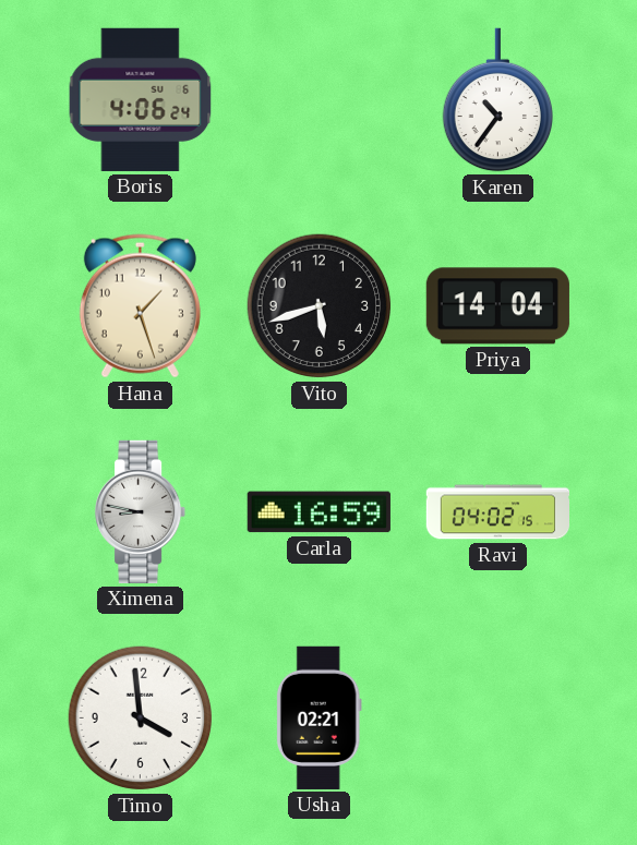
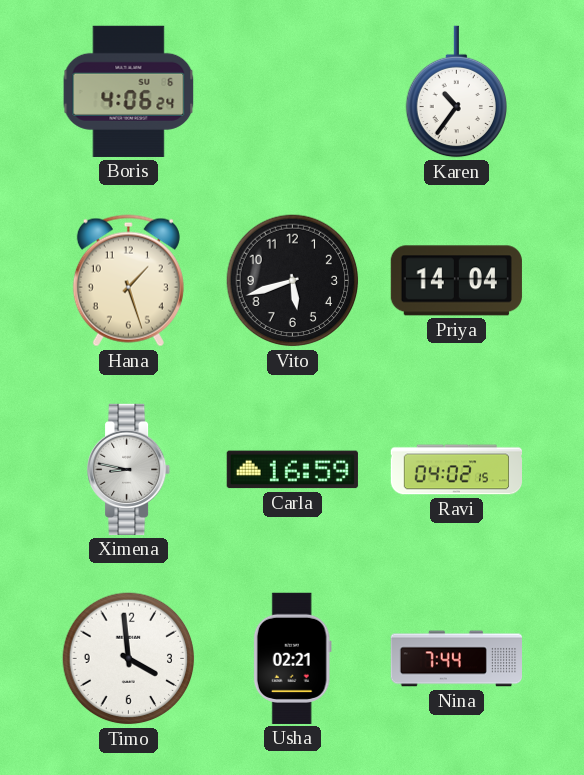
Nina: none -> 7:44
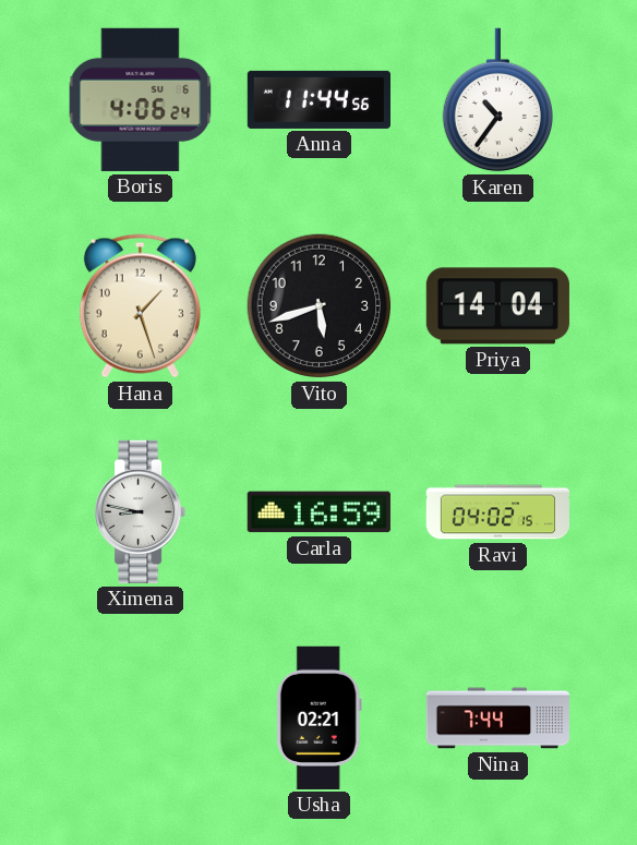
Anna: none -> 11:44
Timo: 3:59 -> none
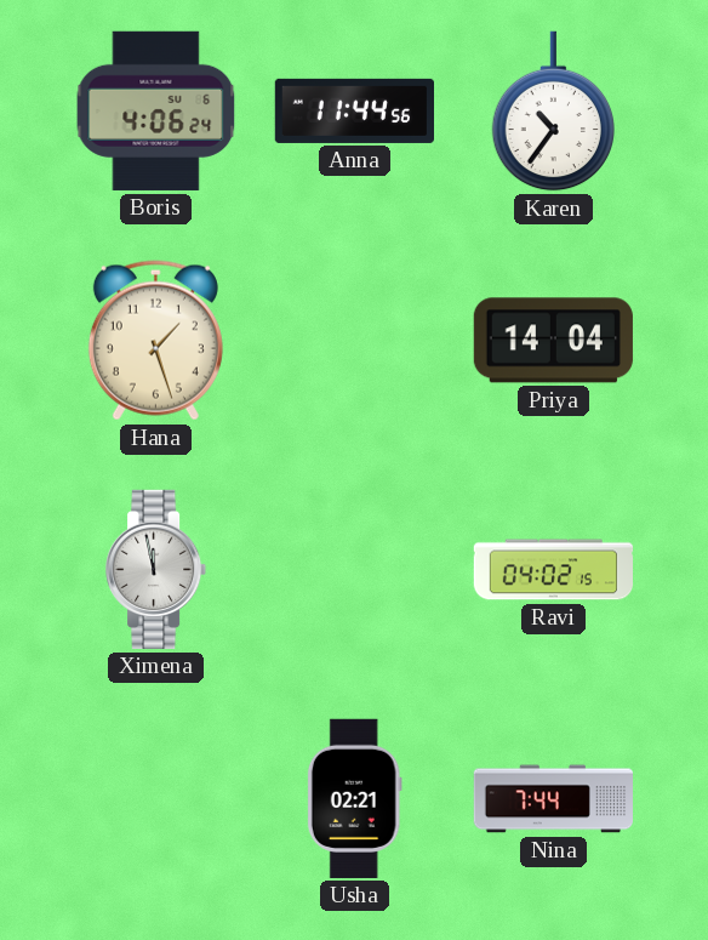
Vito: 5:42 -> none
Ximena: 8:47 -> 11:58
Carla: 16:59 -> none
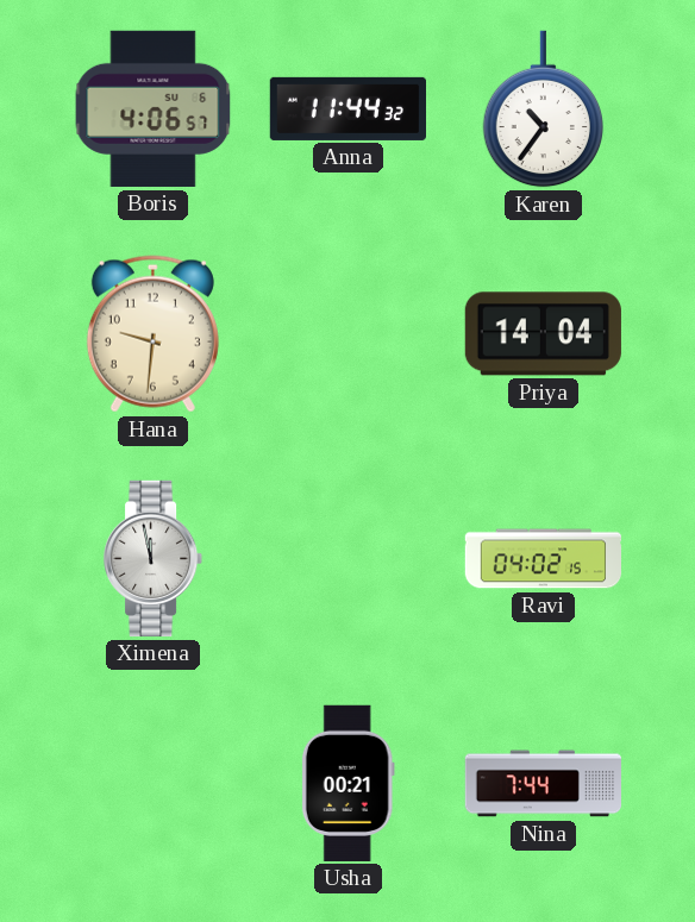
Boris: 4:06:24 -> 4:06:57
Anna: 11:44:56 -> 11:44:32
Hana: 1:27 -> 9:31
Usha: 02:21 -> 00:21
